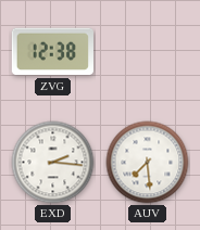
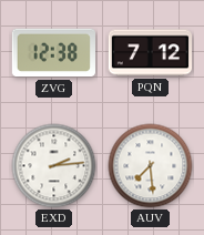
PQN: none -> 7:12
EXD: 2:16 -> 2:14
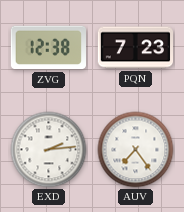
PQN: 7:12 -> 7:23
AUV: 7:29 -> 7:24
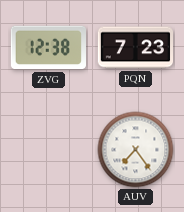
EXD: 2:14 -> none
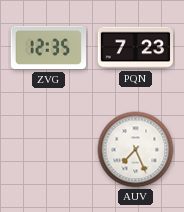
ZVG: 12:38 -> 12:35
AUV: 7:24 -> 7:26
